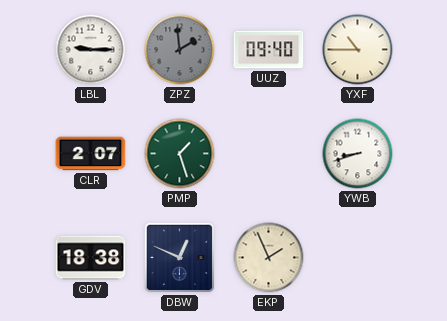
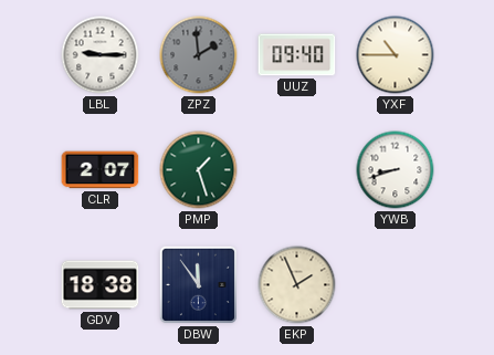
DBW: 12:49 -> 11:54
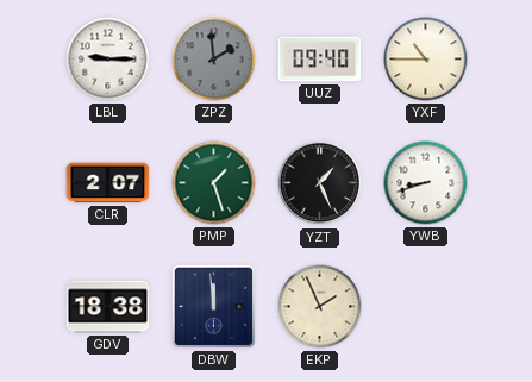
YZT: none -> 1:26
DBW: 11:54 -> 11:59
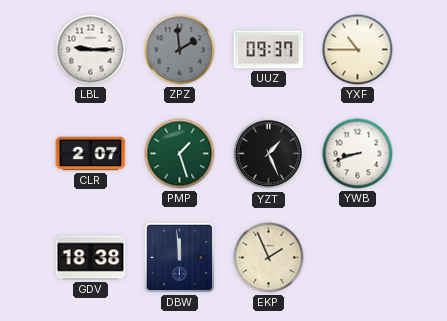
UUZ: 09:40 -> 09:37
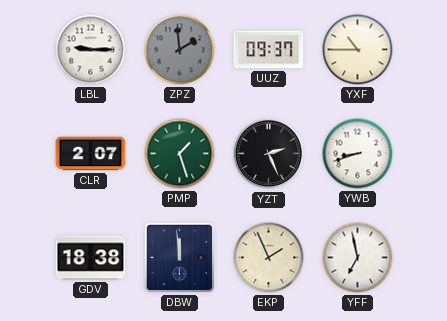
YZT: 1:26 -> 2:26
YFF: none -> 6:58
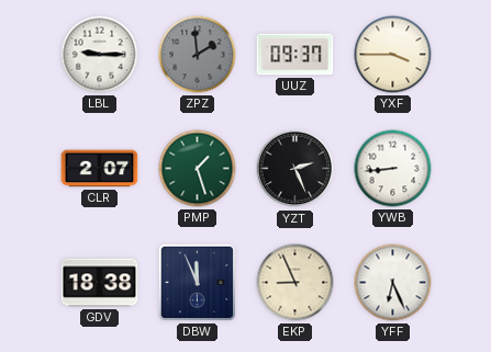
YXF: 10:45 -> 3:45
YWB: 8:42 -> 8:44
DBW: 11:59 -> 11:56
EKP: 1:56 -> 8:56
YFF: 6:58 -> 6:26
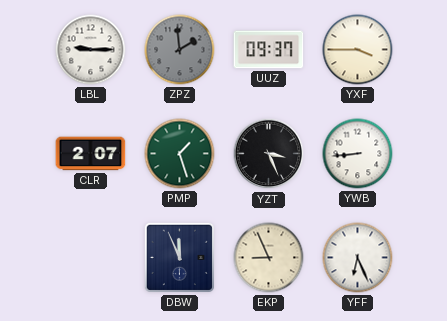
YZT: 2:26 -> 3:26
GDV: 18:38 -> none
